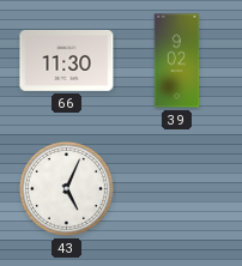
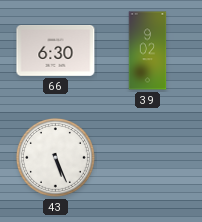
66: 11:30 -> 6:30
43: 5:04 -> 5:26
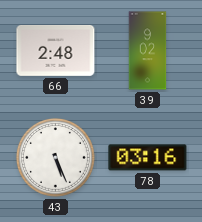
66: 6:30 -> 2:48
78: none -> 03:16
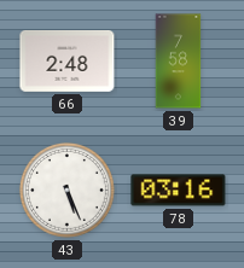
39: 9:02 -> 7:58
